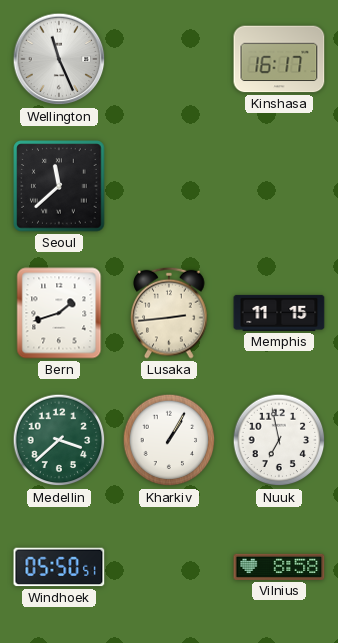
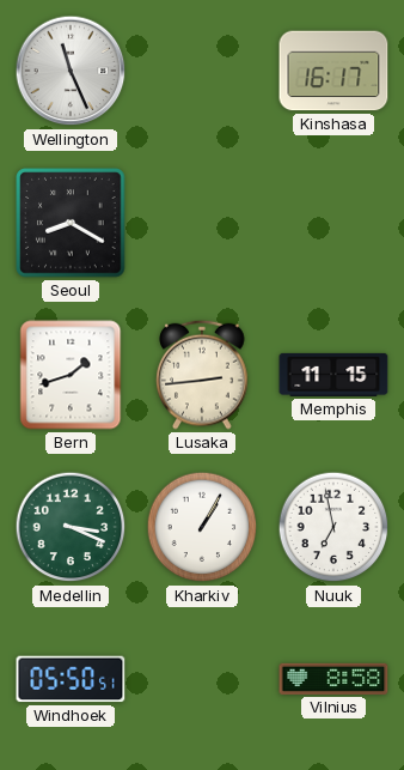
Seoul: 11:38 -> 8:20
Medellin: 3:38 -> 3:19
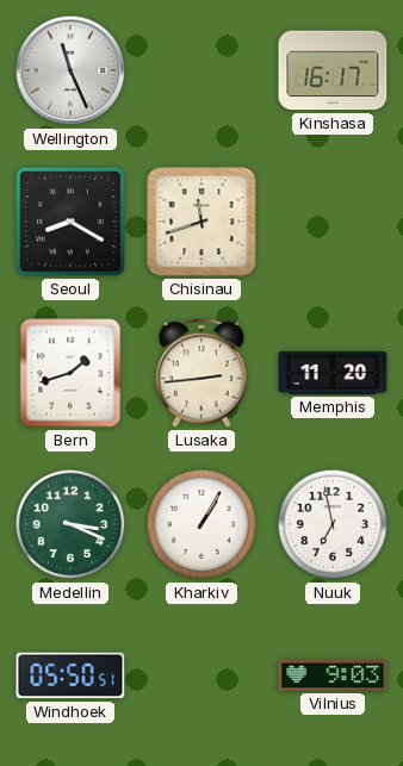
Chisinau: none -> 11:42
Memphis: 11:15 -> 11:20
Vilnius: 8:58 -> 9:03
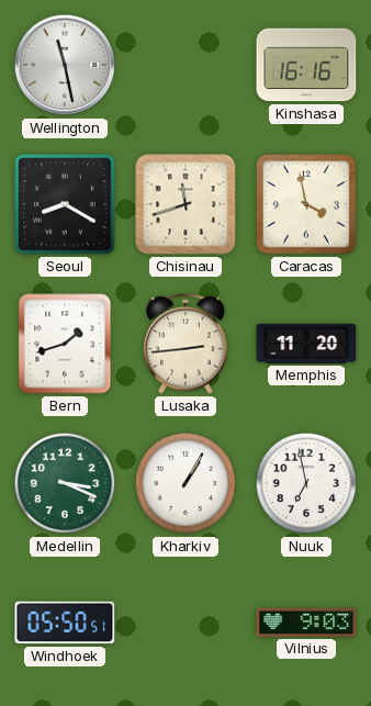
Wellington: 11:26 -> 11:28
Kinshasa: 16:17 -> 16:16
Caracas: none -> 3:58
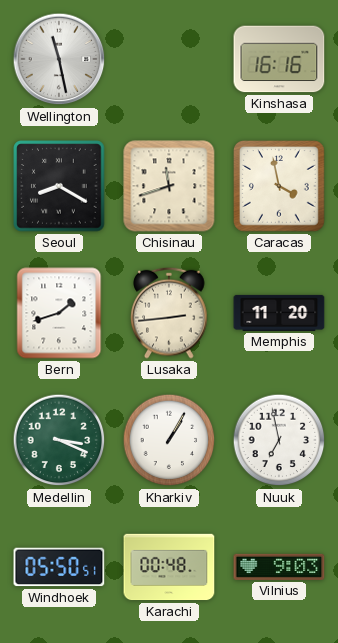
Karachi: none -> 00:48
